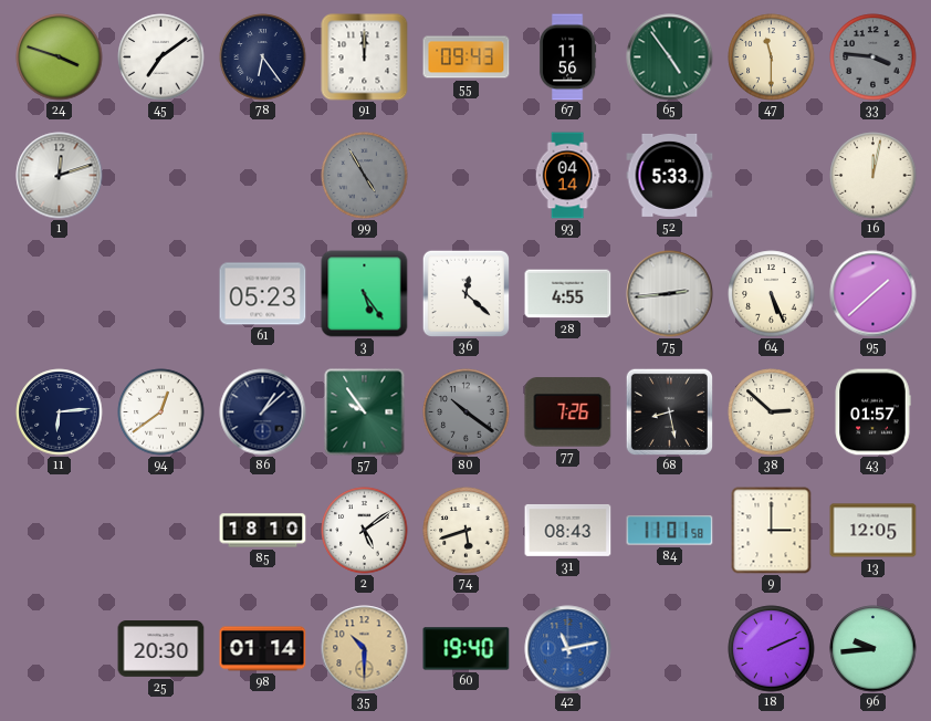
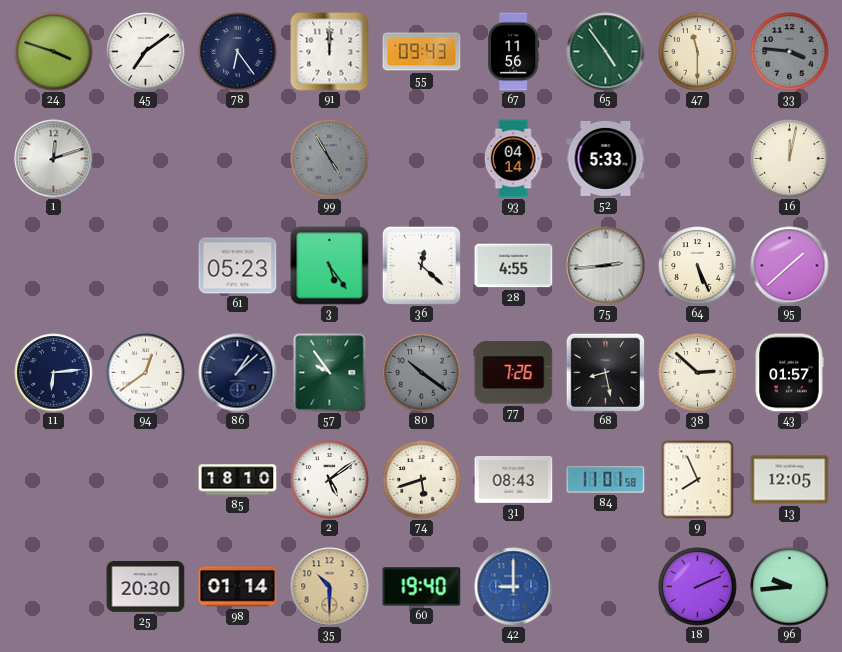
9: 3:00 -> 7:56
42: 11:13 -> 9:00
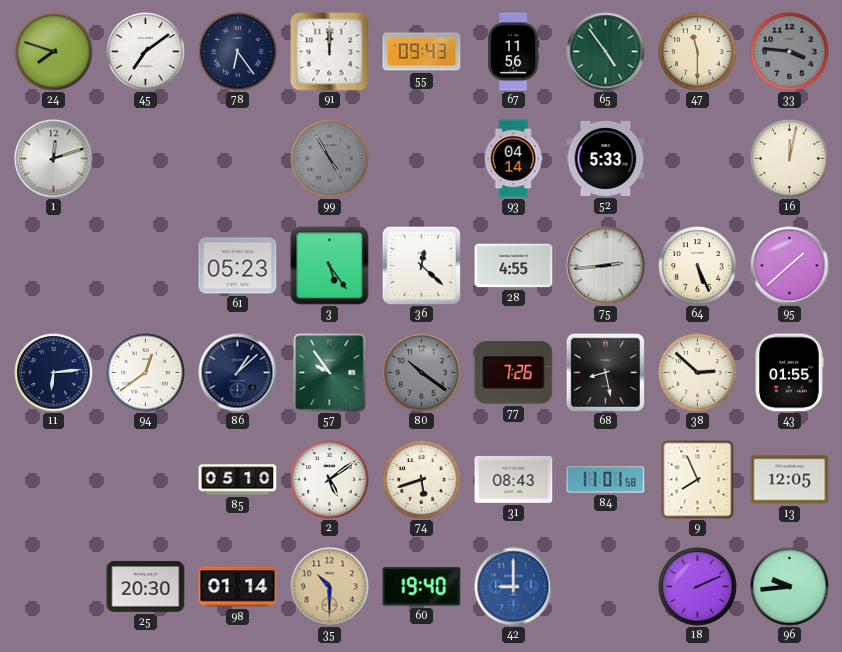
24: 3:48 -> 7:48
43: 01:57 -> 01:55
85: 18:10 -> 05:10
